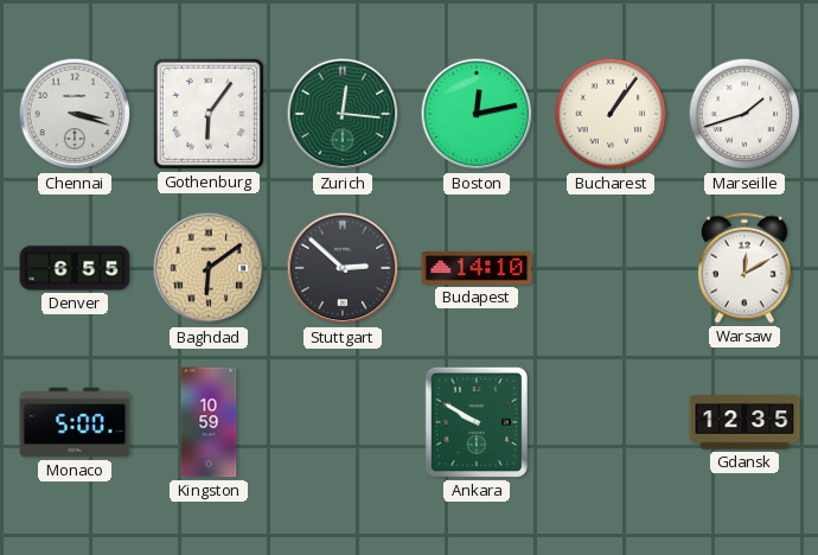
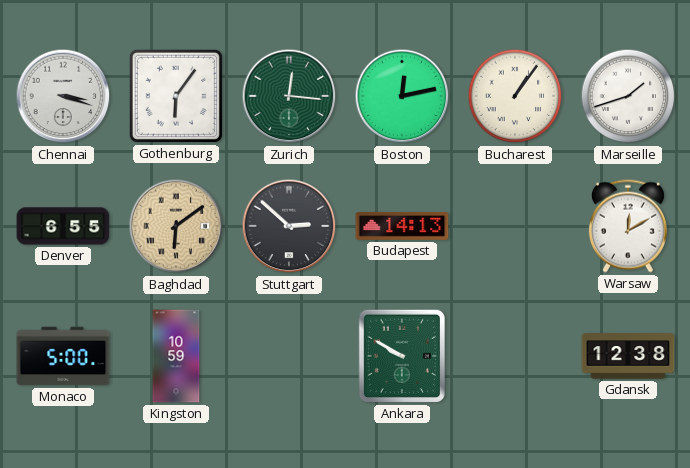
Budapest: 14:10 -> 14:13
Gdansk: 12:35 -> 12:38
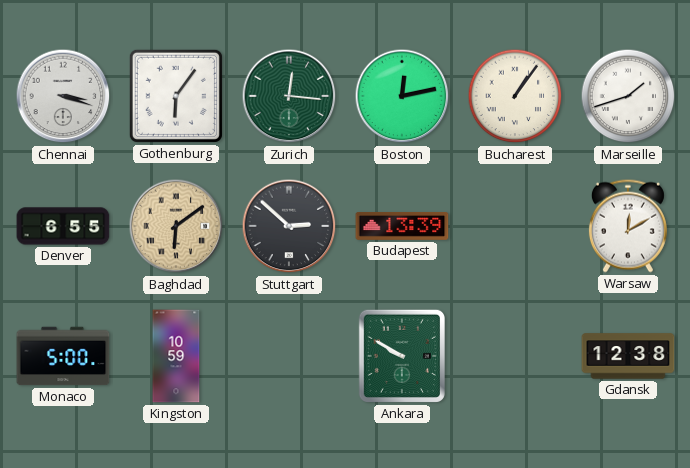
Budapest: 14:13 -> 13:39
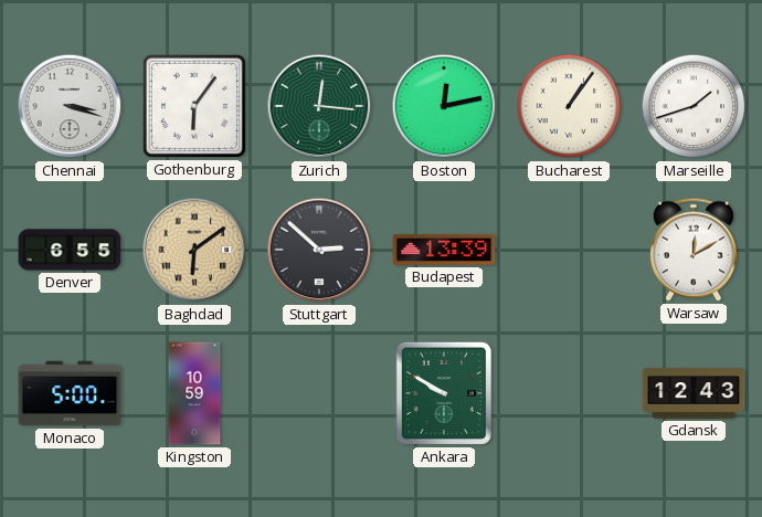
Gdansk: 12:38 -> 12:43
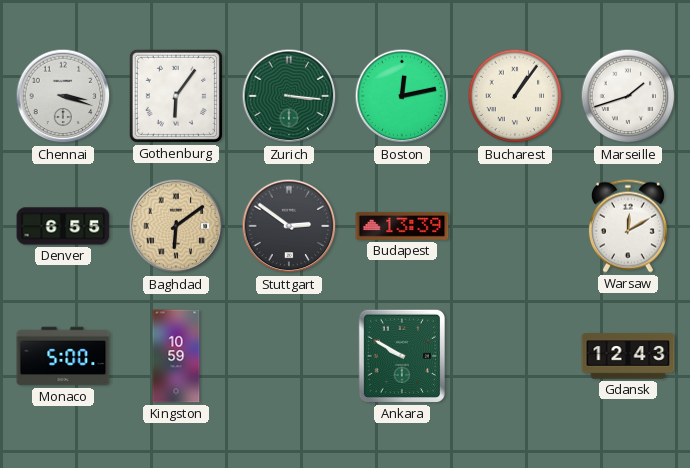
Zurich: 12:16 -> 3:16
Stuttgart: 2:52 -> 2:51
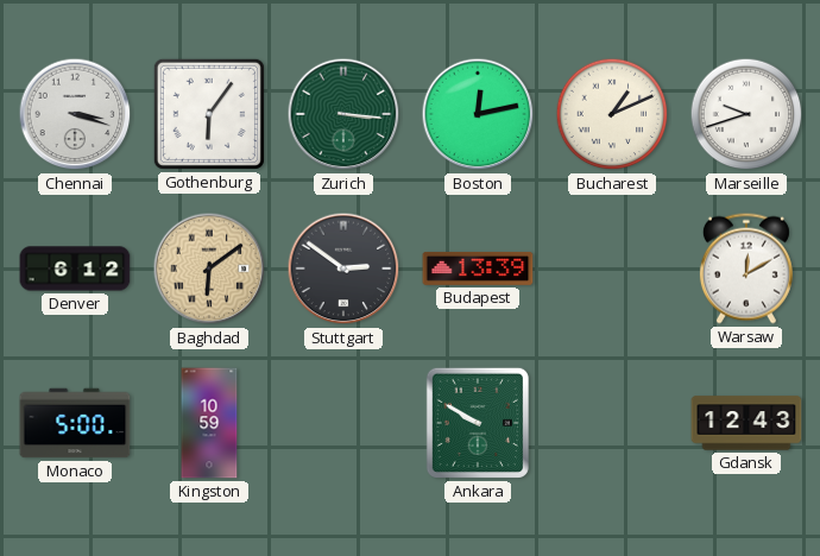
Bucharest: 1:06 -> 1:11
Marseille: 1:42 -> 9:42
Denver: 6:55 -> 6:12
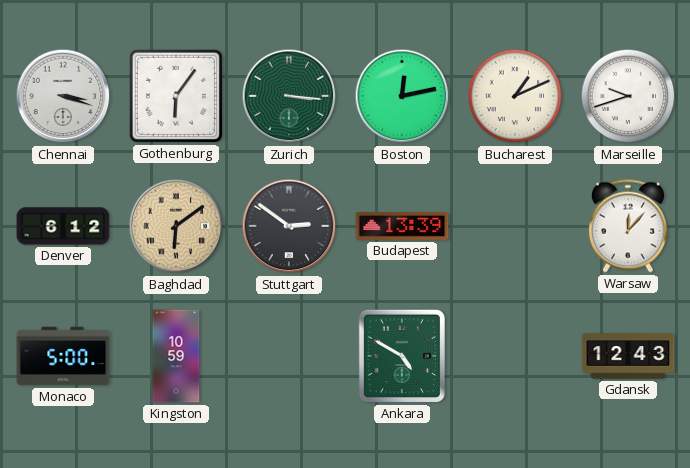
Warsaw: 12:10 -> 12:07
Ankara: 9:50 -> 4:50
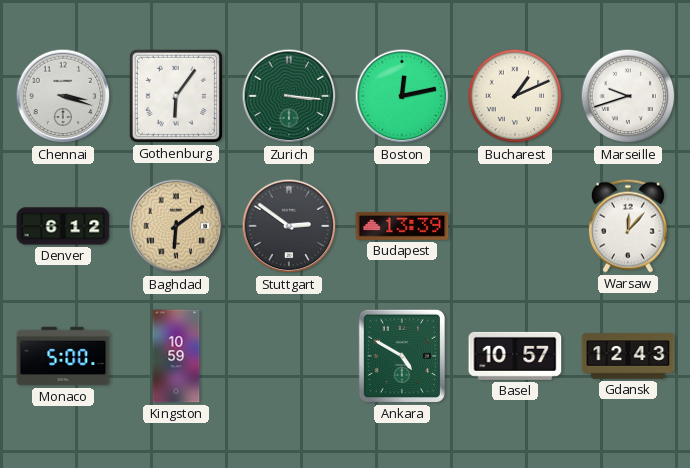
Basel: none -> 10:57
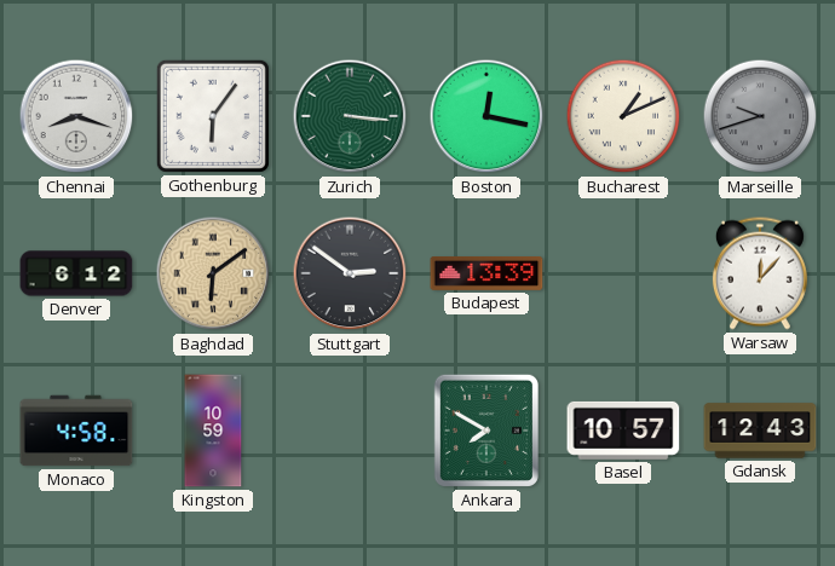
Chennai: 3:18 -> 8:18
Boston: 12:13 -> 12:17
Marseille dial: white -> grey
Monaco: 5:00 -> 4:58
Ankara: 4:50 -> 7:50
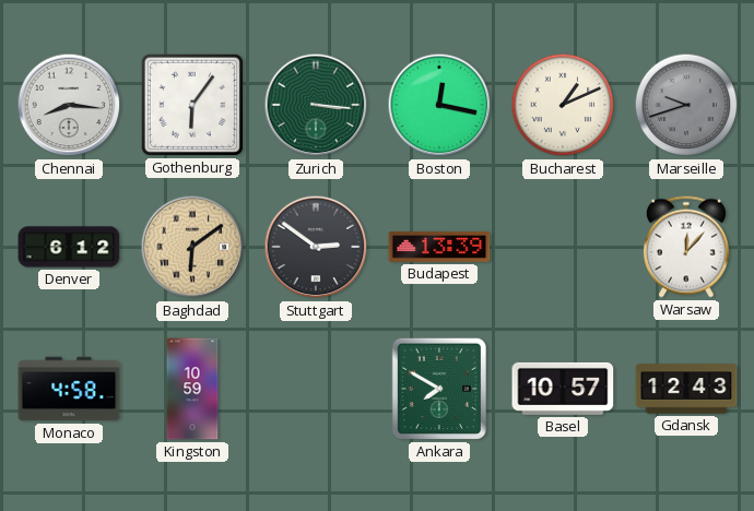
Chennai: 8:18 -> 8:16
